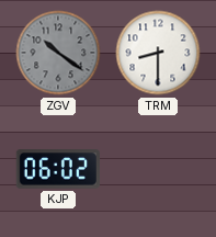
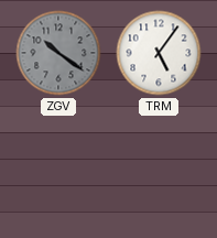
TRM: 8:30 -> 5:06
KJP: 06:02 -> none
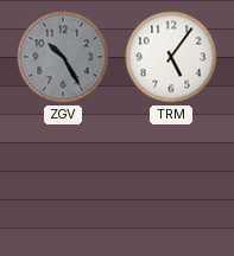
ZGV: 10:21 -> 10:25
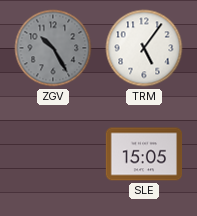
SLE: none -> 15:05
